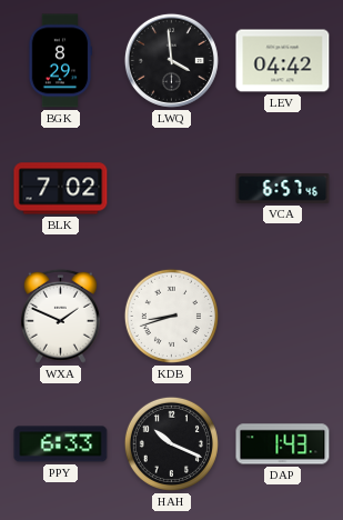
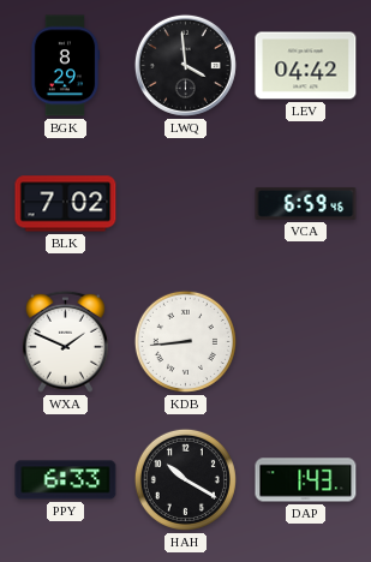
VCA: 6:57 -> 6:59
KDB: 8:42 -> 8:44
HAH: 10:19 -> 10:20
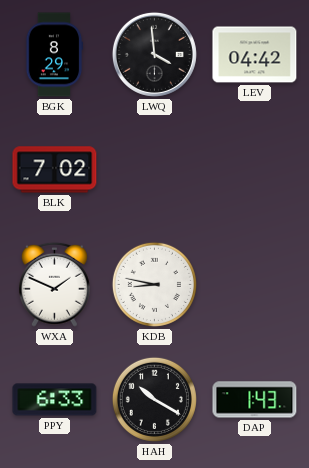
VCA: 6:59 -> none
KDB: 8:44 -> 8:47
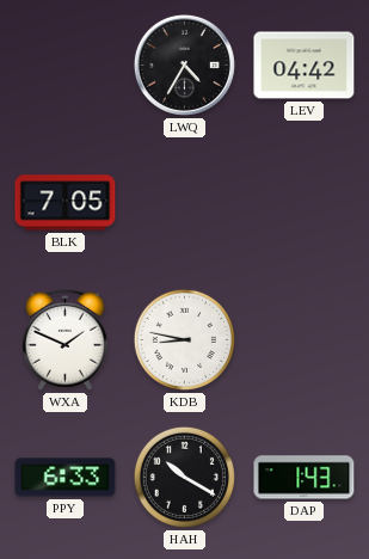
BGK: 8:29 -> none
LWQ: 3:59 -> 4:35
BLK: 7:02 -> 7:05
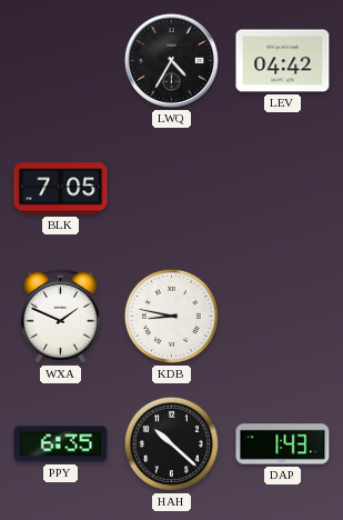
PPY: 6:33 -> 6:35
HAH: 10:20 -> 10:22
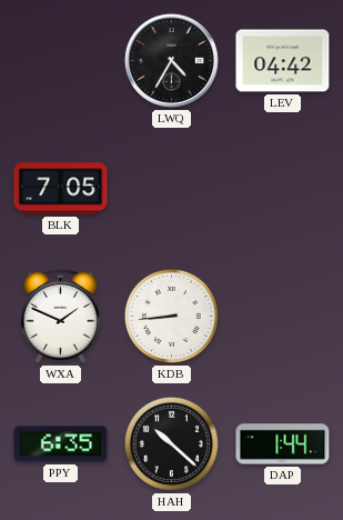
KDB: 8:47 -> 8:44
DAP: 1:43 -> 1:44
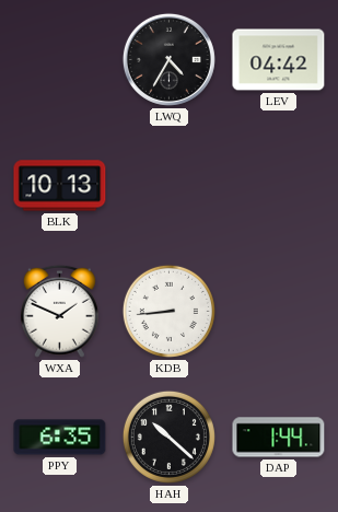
BLK: 7:05 -> 10:13
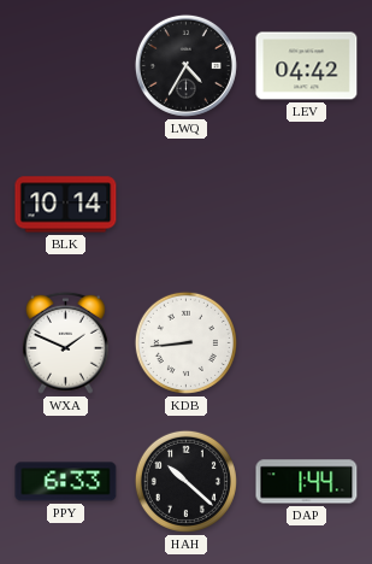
BLK: 10:13 -> 10:14
PPY: 6:35 -> 6:33
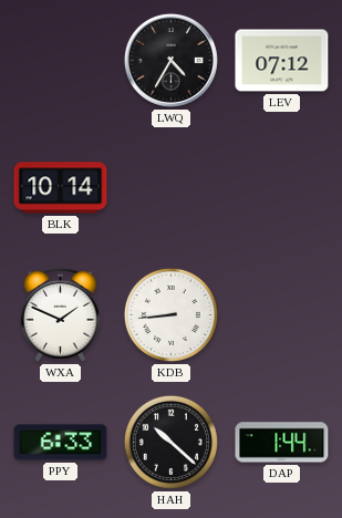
LEV: 04:42 -> 07:12
